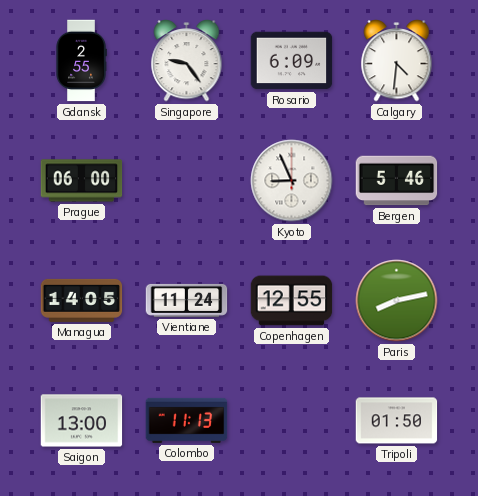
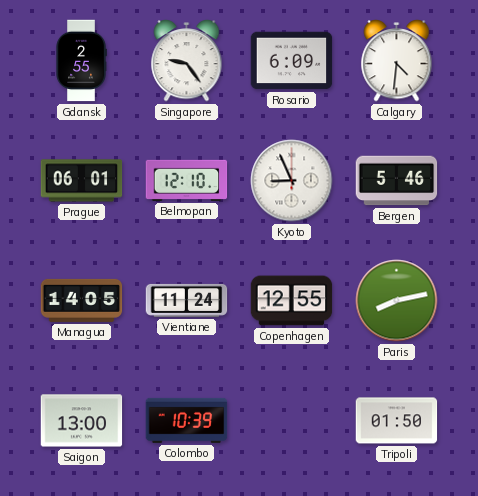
Prague: 06:00 -> 06:01
Belmopan: none -> 12:10
Colombo: 11:13 -> 10:39
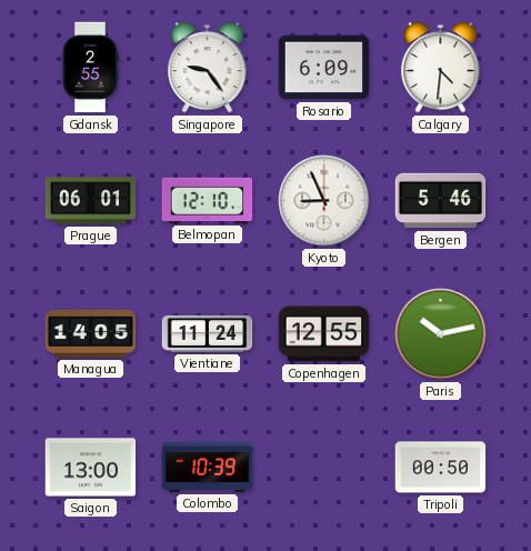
Paris: 8:13 -> 10:13
Tripoli: 01:50 -> 00:50
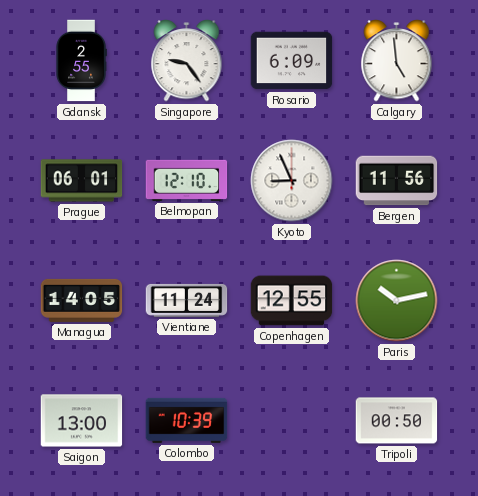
Calgary: 4:31 -> 4:59
Bergen: 5:46 -> 11:56
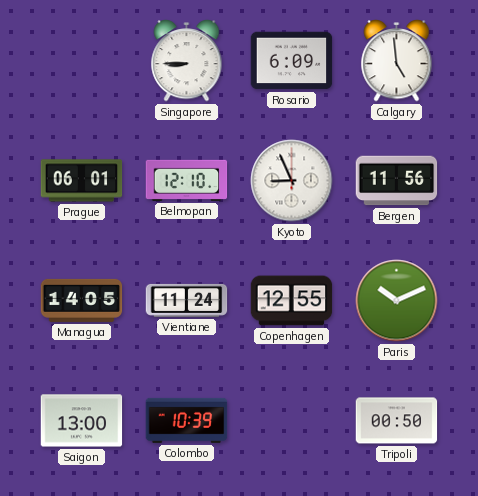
Gdansk: 2:55 -> none
Singapore: 9:24 -> 8:45
Paris: 10:13 -> 10:11
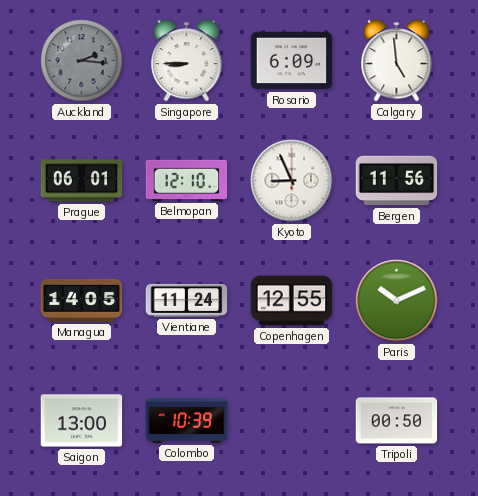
Auckland: none -> 2:16
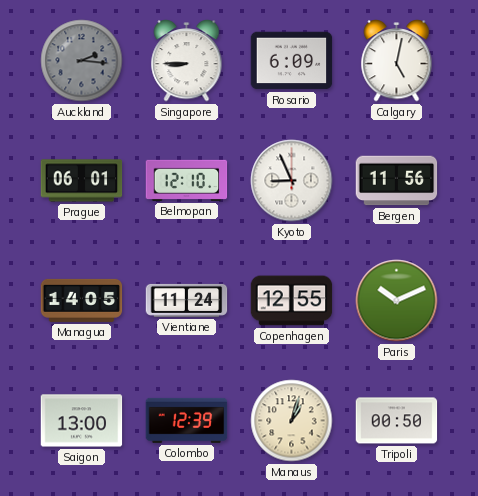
Calgary: 4:59 -> 5:02
Colombo: 10:39 -> 12:39
Manaus: none -> 1:03
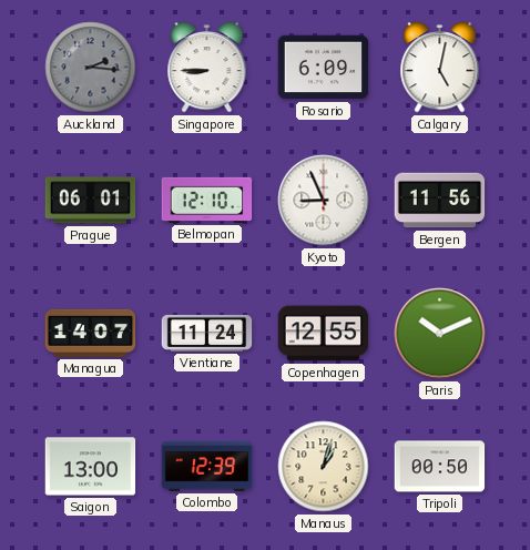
Managua: 14:05 -> 14:07
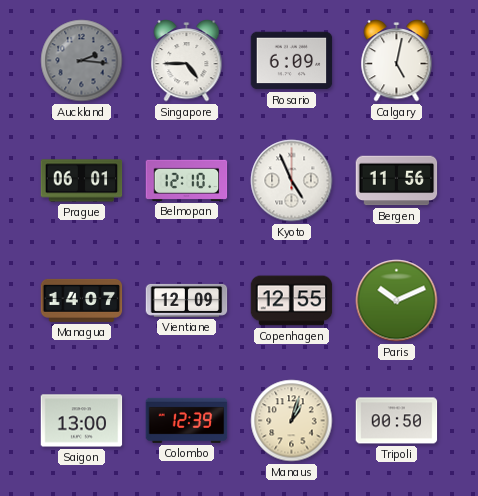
Singapore: 8:45 -> 4:45
Kyoto: 8:56 -> 4:56
Vientiane: 11:24 -> 12:09
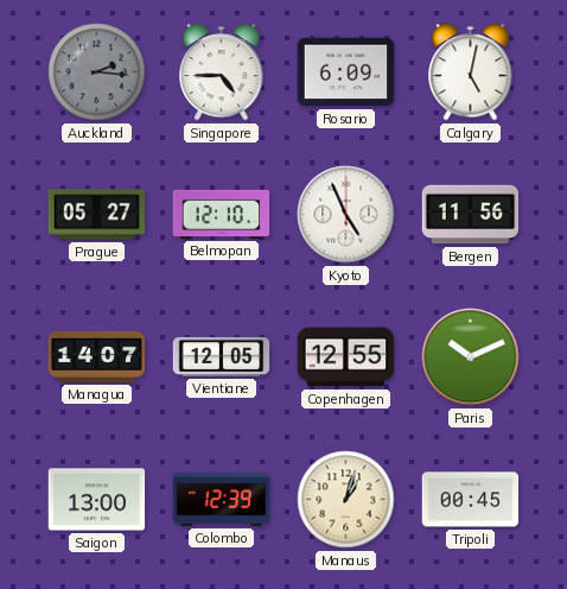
Prague: 06:01 -> 05:27
Vientiane: 12:09 -> 12:05
Tripoli: 00:50 -> 00:45
